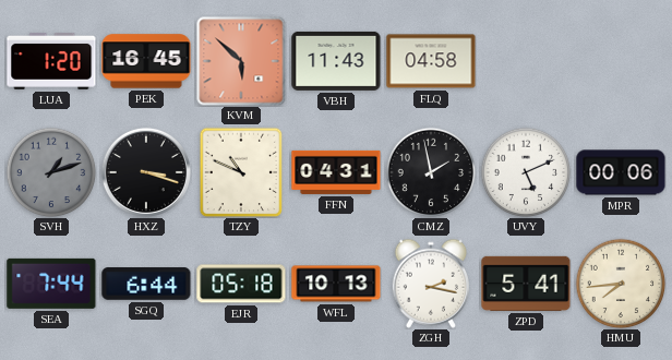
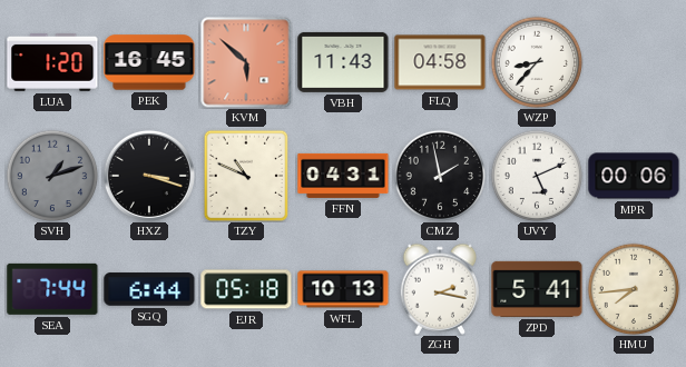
WZP: none -> 8:37
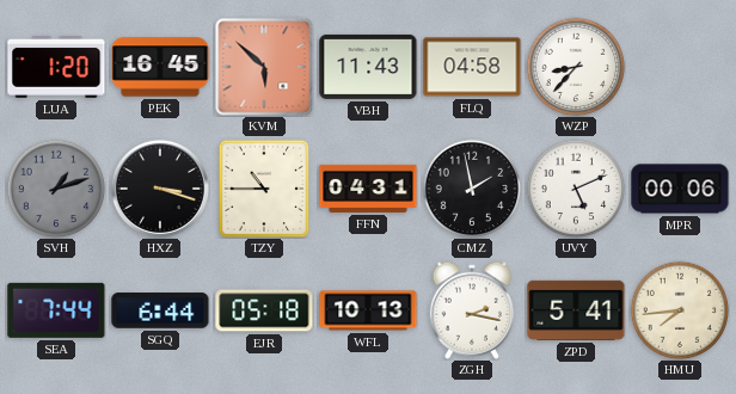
TZY: 10:49 -> 10:45
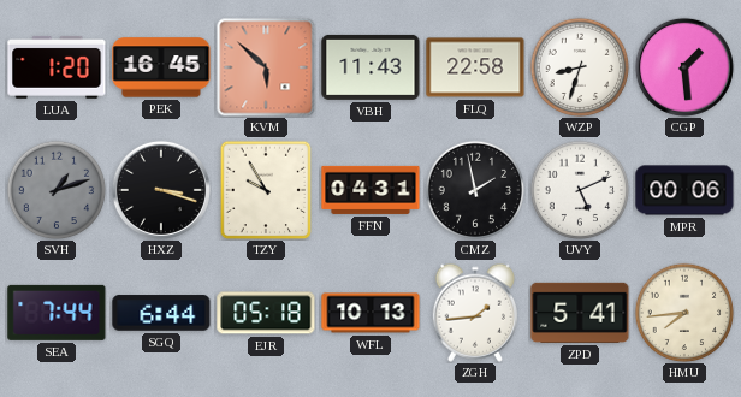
FLQ: 04:58 -> 22:58
WZP: 8:37 -> 8:33
CGP: none -> 1:29
TZY: 10:45 -> 9:55
ZGH: 2:17 -> 1:44
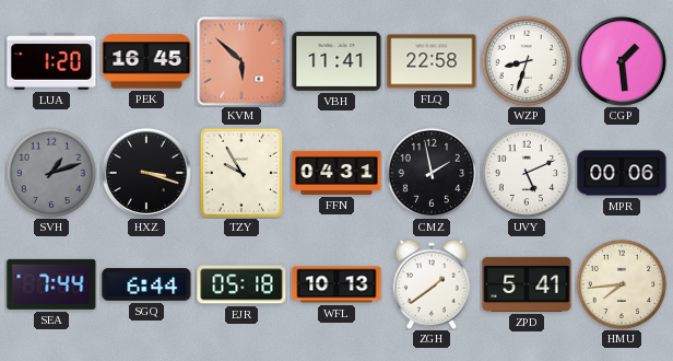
VBH: 11:43 -> 11:41
ZGH: 1:44 -> 1:39
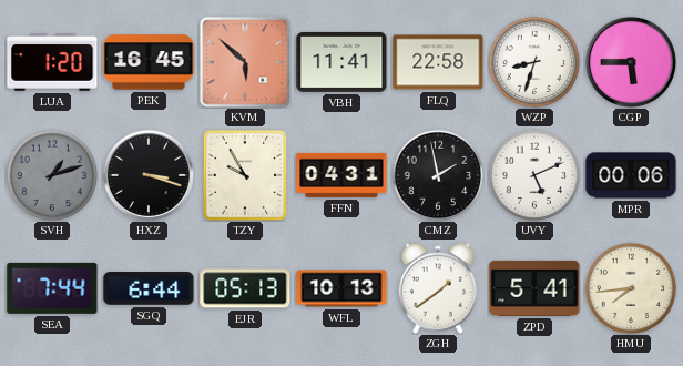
CGP: 1:29 -> 5:45
EJR: 05:18 -> 05:13
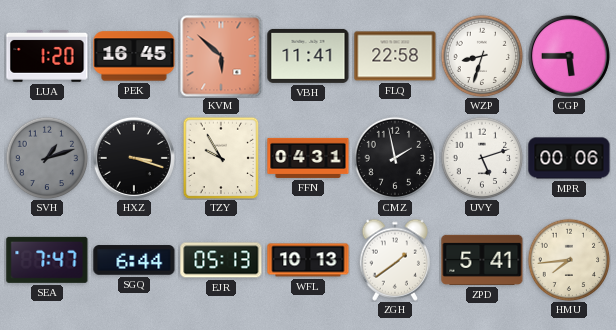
UVY: 5:11 -> 5:12
SEA: 7:44 -> 7:47
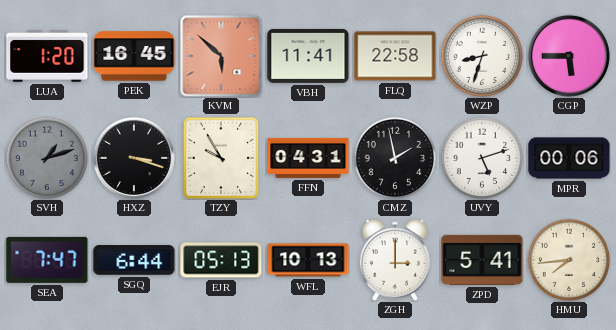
ZGH: 1:39 -> 3:00
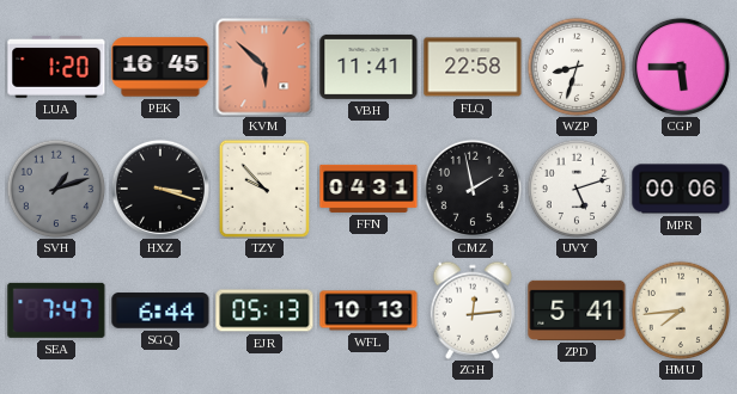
TZY: 9:55 -> 9:53
ZGH: 3:00 -> 12:14
